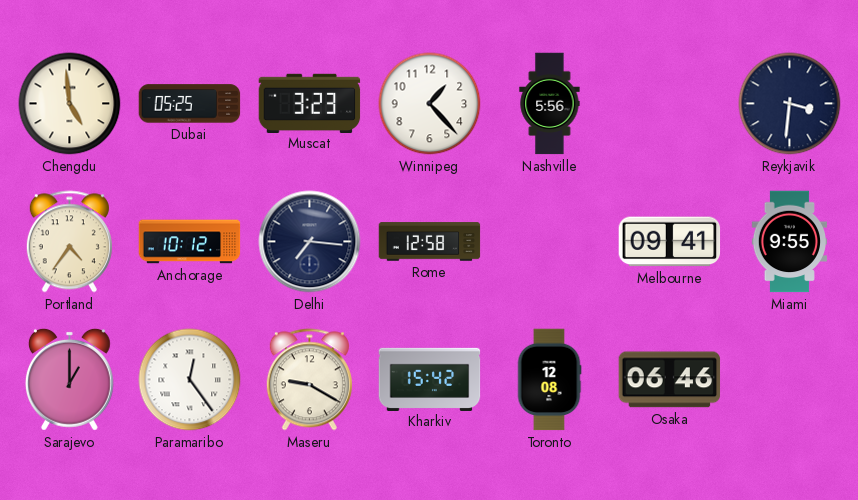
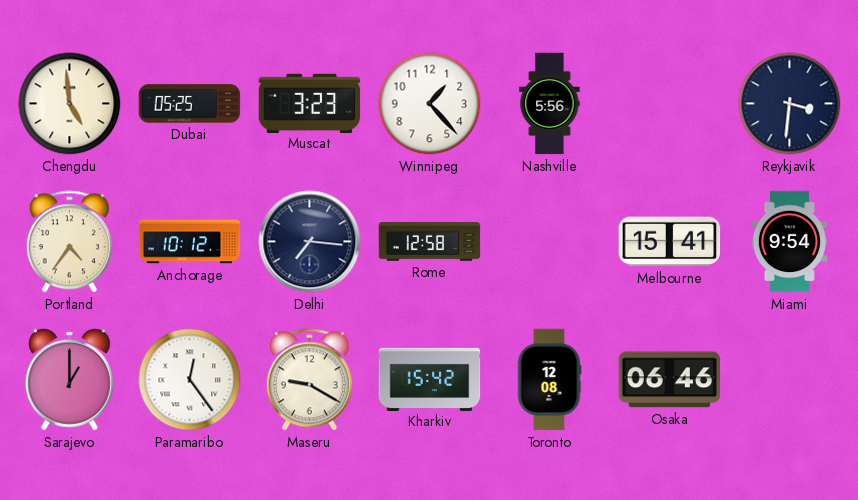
Melbourne: 09:41 -> 15:41
Miami: 9:55 -> 9:54
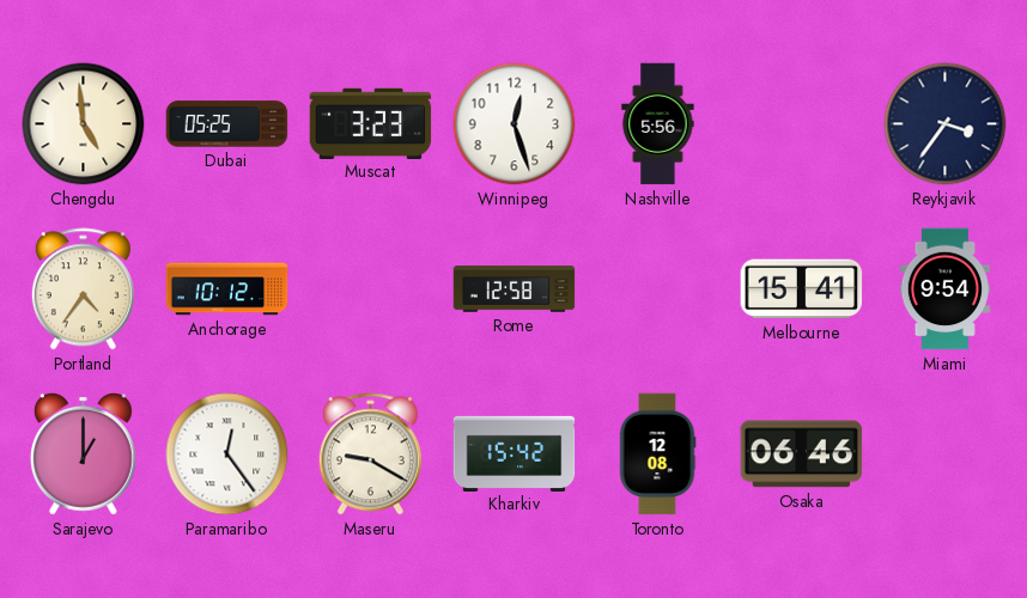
Winnipeg: 1:23 -> 12:27
Reykjavik: 3:31 -> 3:36
Delhi: 7:16 -> none
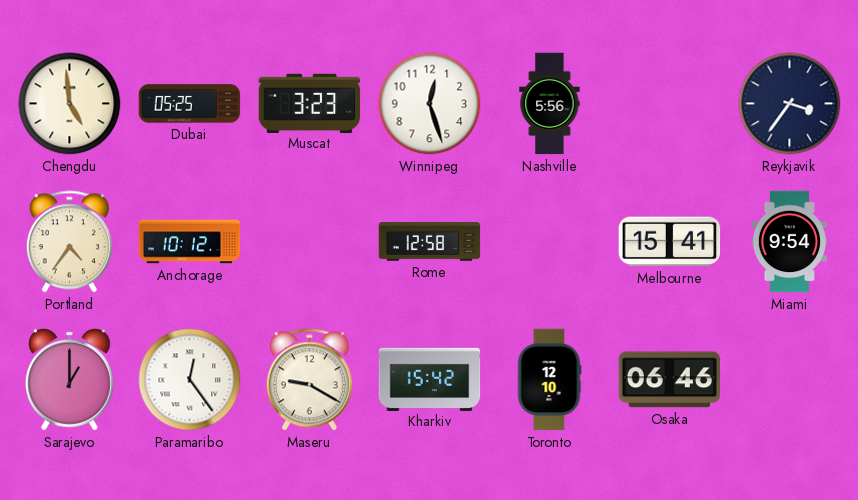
Toronto: 12:08 -> 12:10
